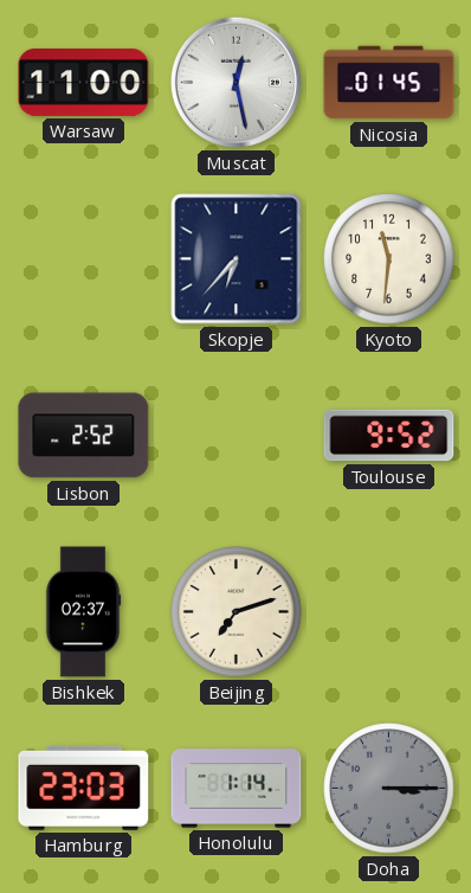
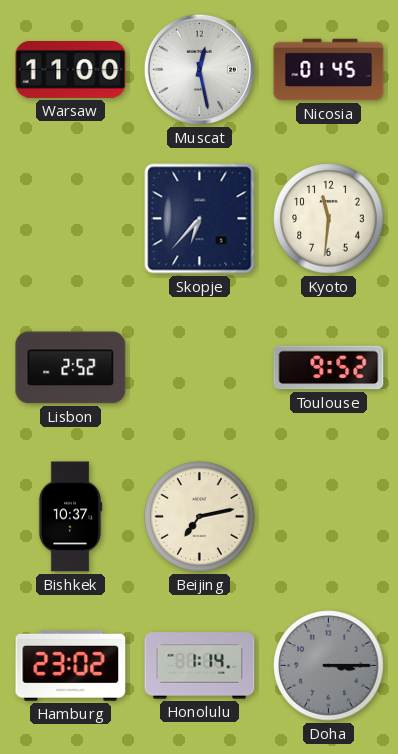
Bishkek: 02:37 -> 10:37
Beijing: 7:12 -> 7:13
Hamburg: 23:03 -> 23:02
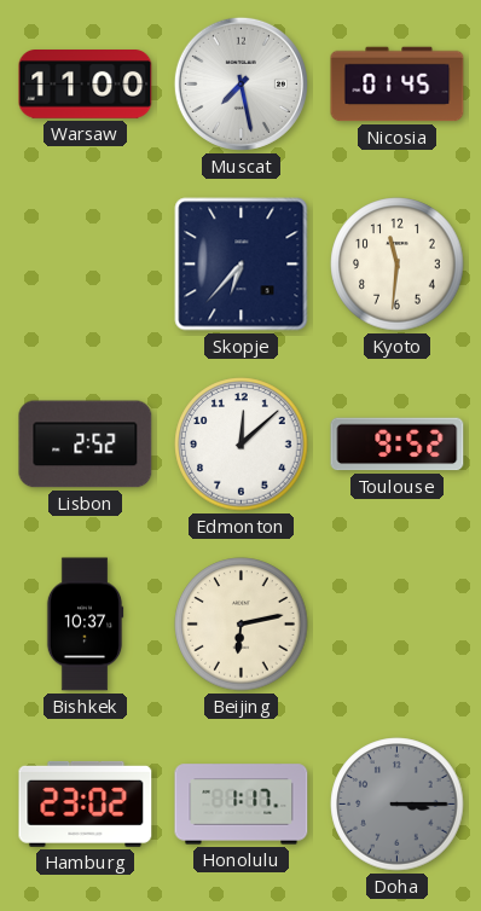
Muscat: 12:28 -> 7:28
Edmonton: none -> 12:08
Beijing: 7:13 -> 6:13
Honolulu: 1:14 -> 1:17
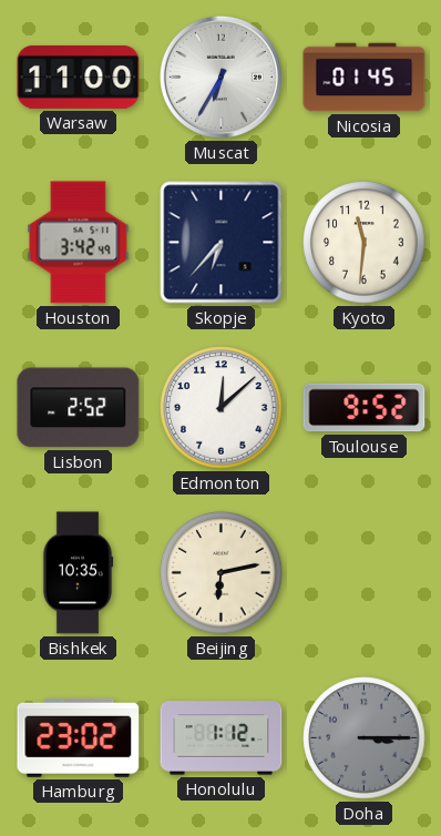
Muscat: 7:28 -> 6:35
Houston: none -> 3:42
Bishkek: 10:37 -> 10:35
Honolulu: 1:17 -> 1:12
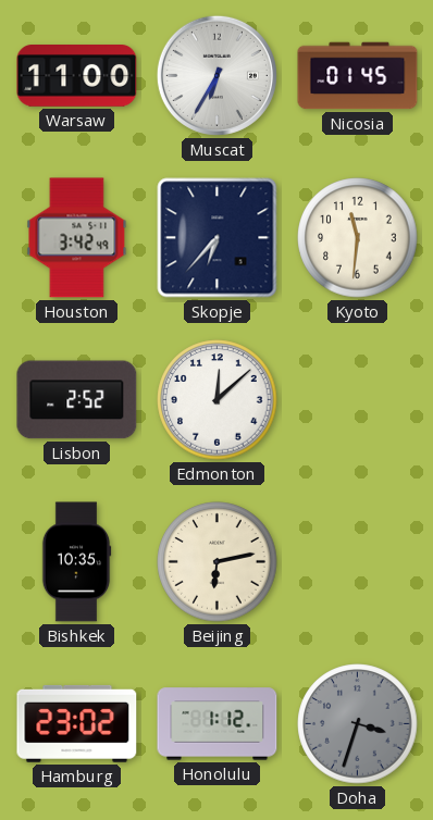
Toulouse: 9:52 -> none
Doha: 3:15 -> 3:33
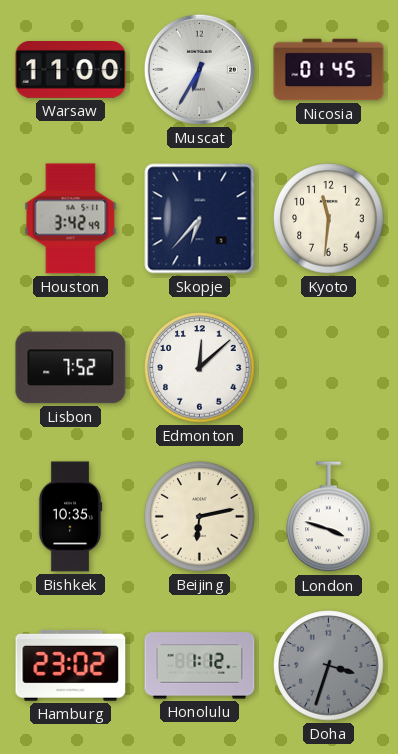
Lisbon: 2:52 -> 7:52
London: none -> 3:48
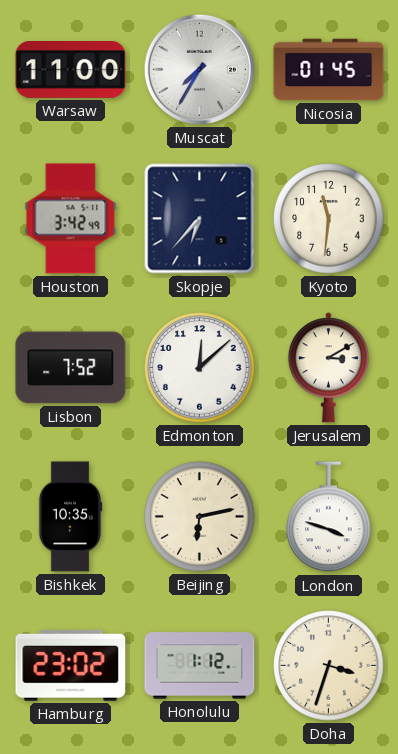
Muscat: 6:35 -> 7:35
Jerusalem: none -> 3:10
Doha dial: grey -> cream
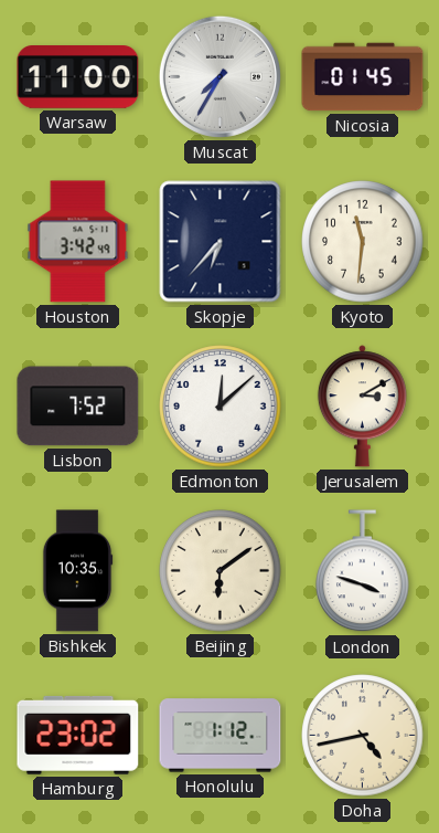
Beijing: 6:13 -> 6:09
Doha: 3:33 -> 4:43
